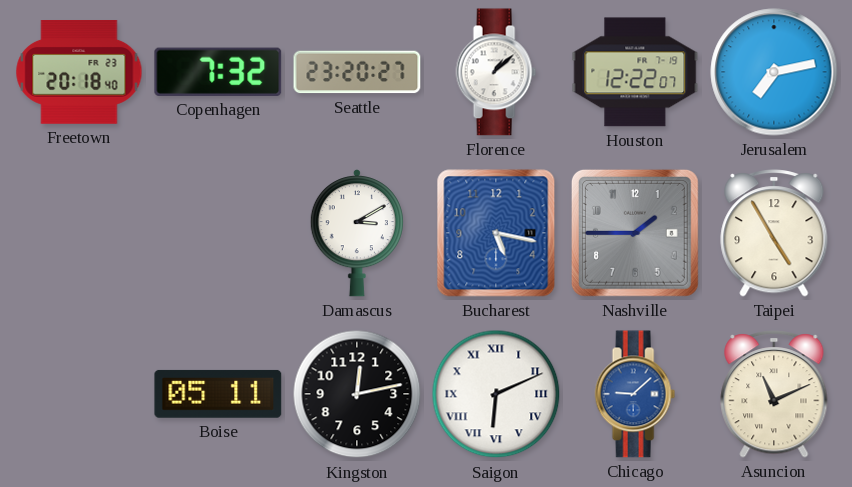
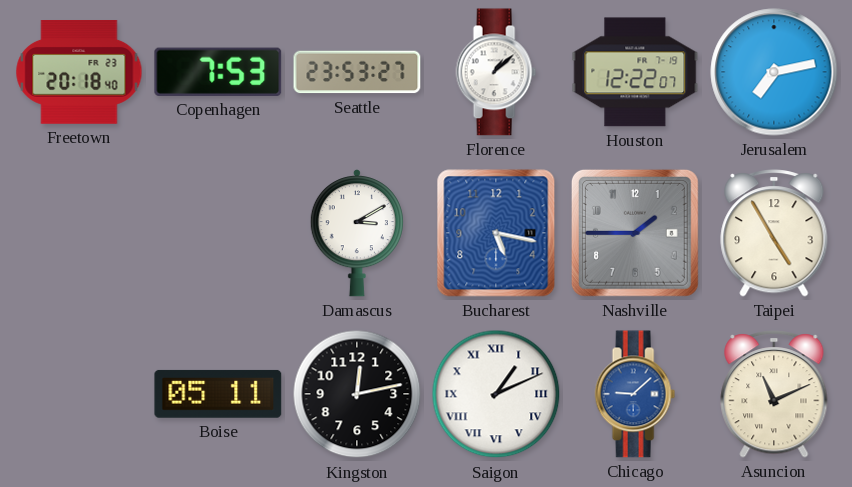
Copenhagen: 7:32 -> 7:53
Seattle: 23:20 -> 23:53
Saigon: 6:11 -> 1:11
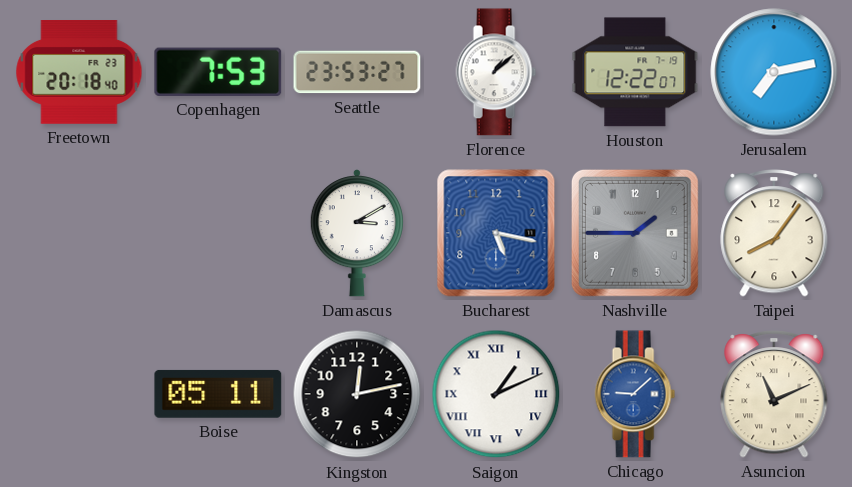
Taipei: 4:55 -> 8:06
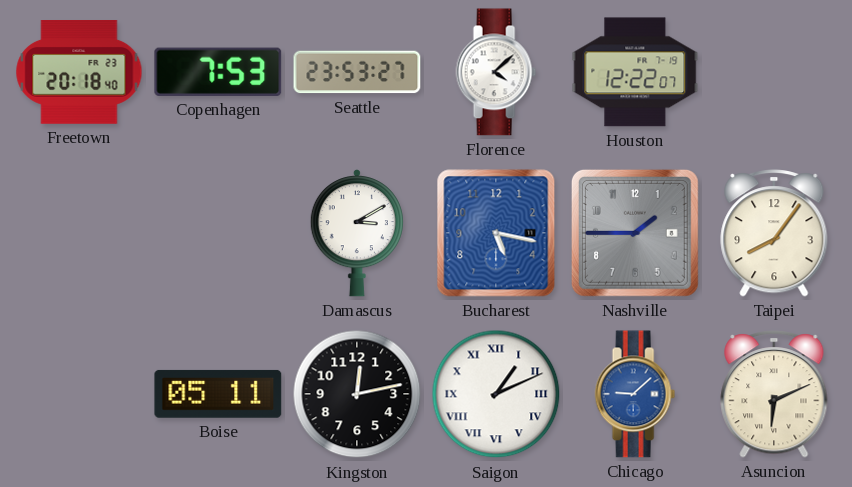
Florence: 1:08 -> 4:08
Jerusalem: 7:13 -> none
Asuncion: 11:11 -> 6:11
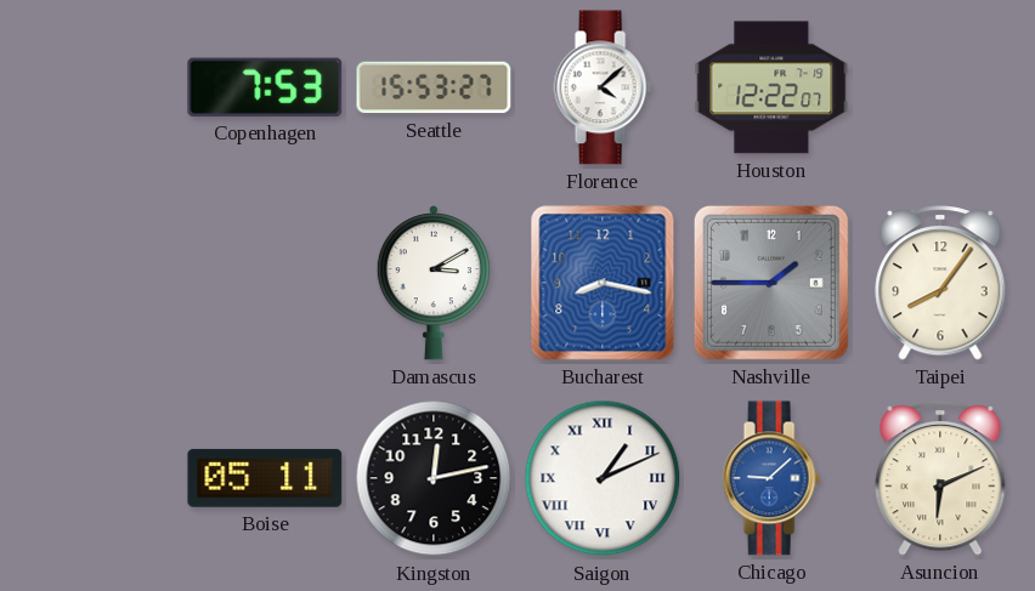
Freetown: 20:18 -> none
Seattle: 23:53 -> 15:53
Bucharest: 5:17 -> 8:17
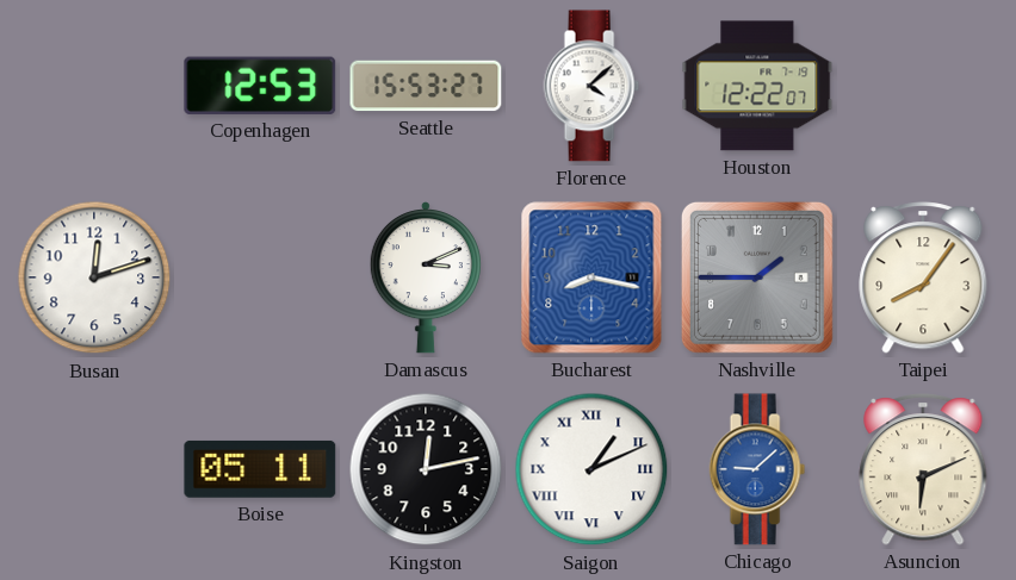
Copenhagen: 7:53 -> 12:53
Busan: none -> 12:12
Damascus: 3:10 -> 3:11
